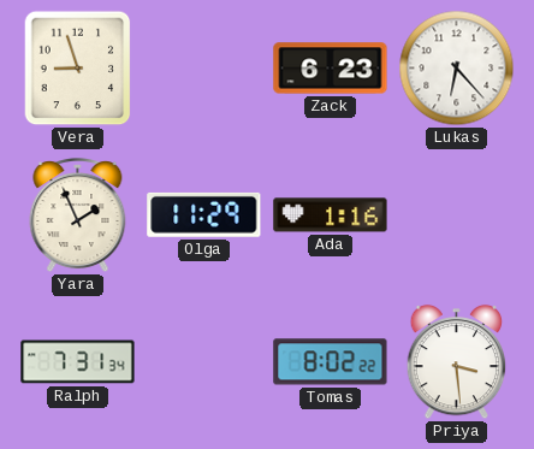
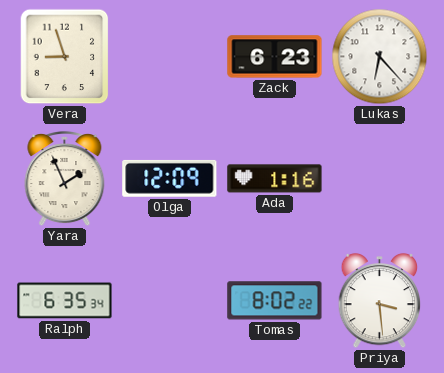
Olga: 11:29 -> 12:09
Ralph: 7:31 -> 6:35
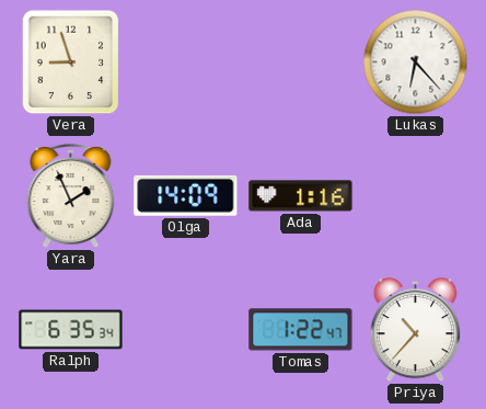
Zack: 6:23 -> none
Olga: 12:09 -> 14:09
Tomas: 8:02 -> 1:22
Priya: 3:29 -> 10:37
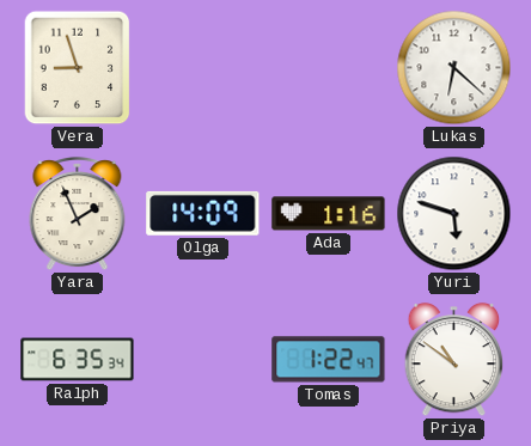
Lukas: 6:23 -> 6:22
Yuri: none -> 5:48
Priya: 10:37 -> 10:51
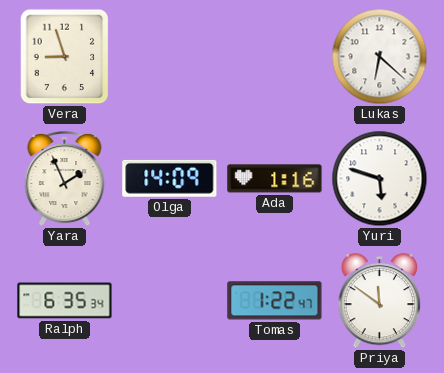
Priya: 10:51 -> 11:51
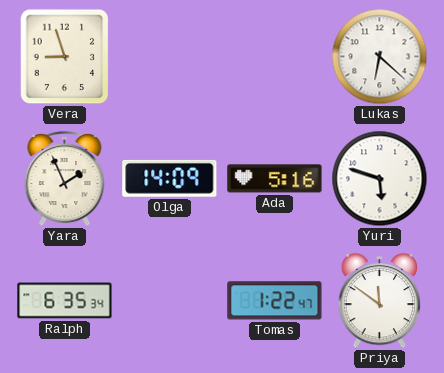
Ada: 1:16 -> 5:16
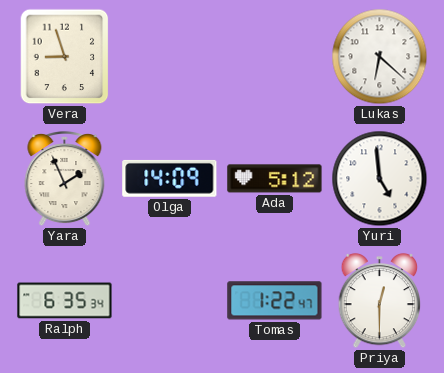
Ada: 5:16 -> 5:12
Yuri: 5:48 -> 4:59
Priya: 11:51 -> 12:30
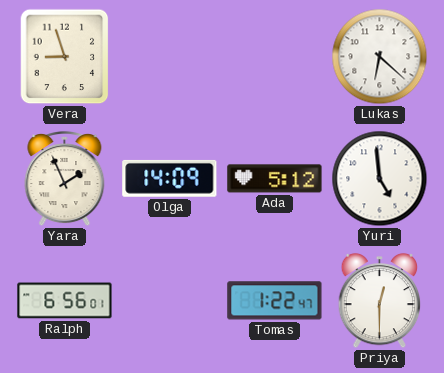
Ralph: 6:35 -> 6:56
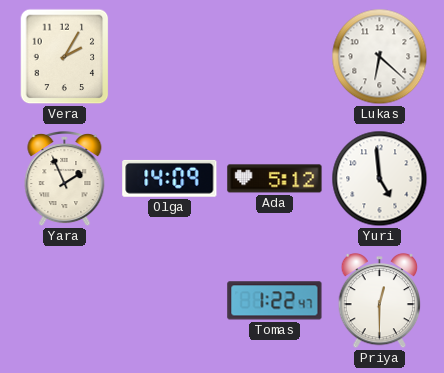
Vera: 8:57 -> 2:05
Ralph: 6:56 -> none
